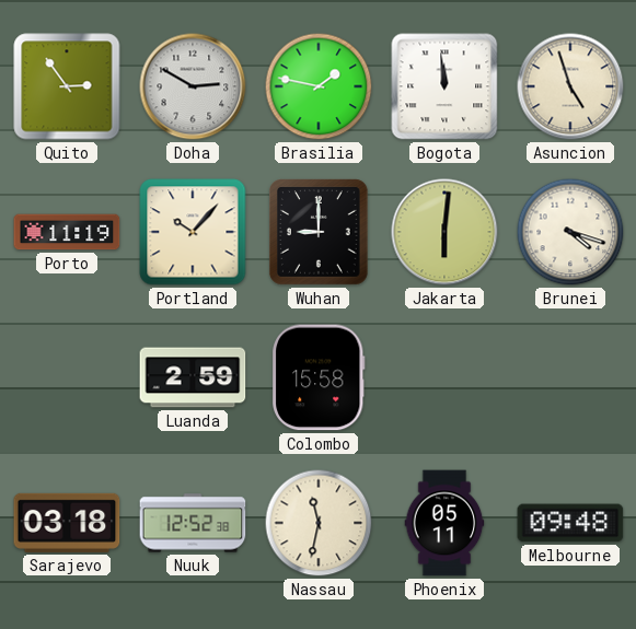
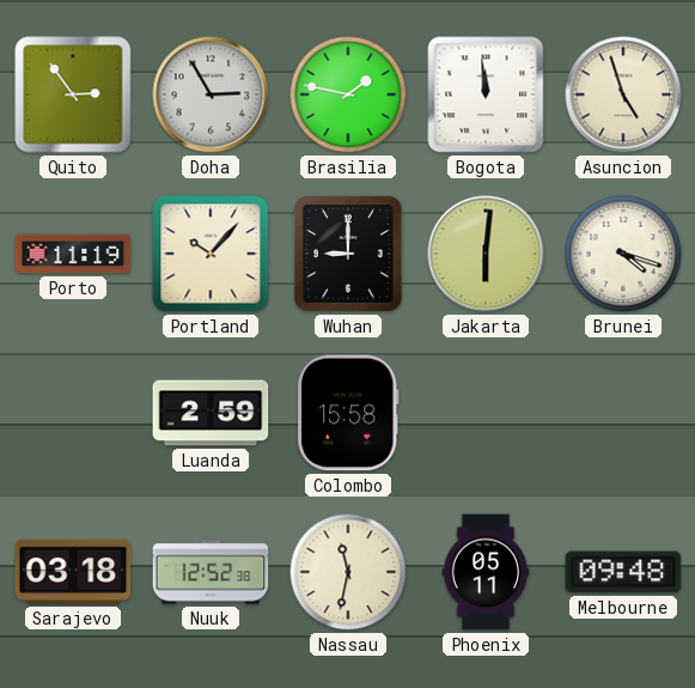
Doha: 2:50 -> 2:55
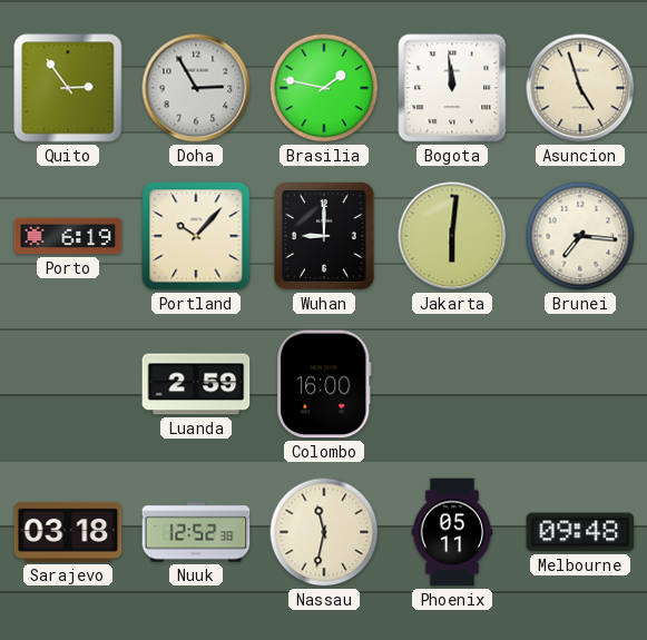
Porto: 11:19 -> 6:19
Brunei: 4:18 -> 7:16
Colombo: 15:58 -> 16:00
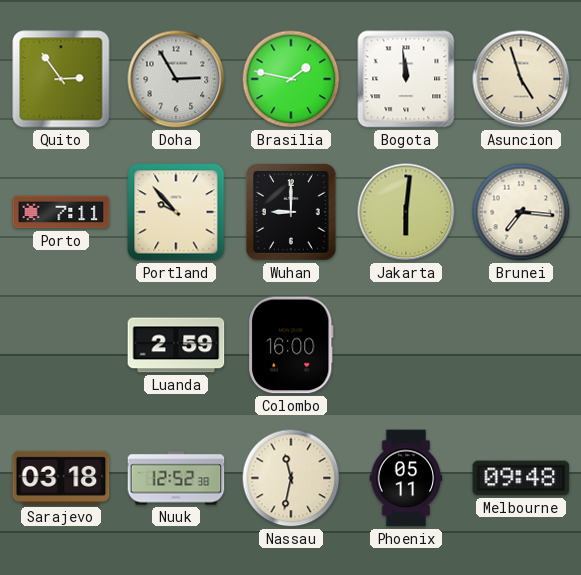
Porto: 6:19 -> 7:11
Portland: 10:07 -> 9:53
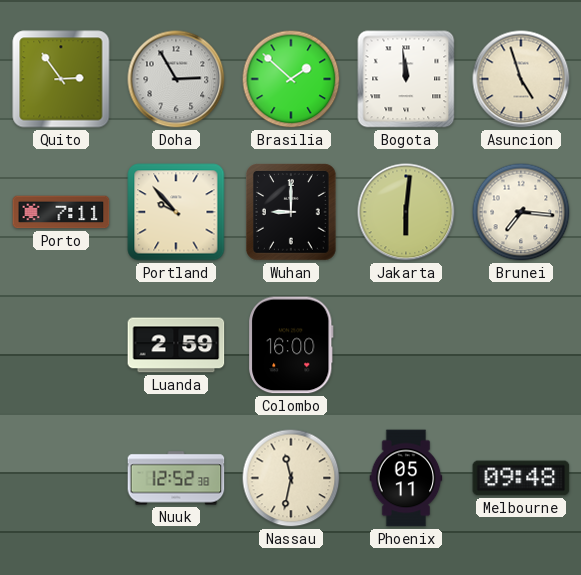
Brasilia: 1:47 -> 1:52
Sarajevo: 03:18 -> none
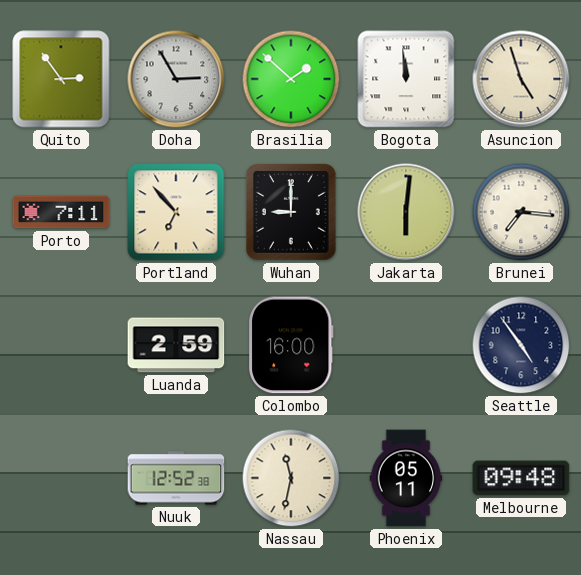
Portland: 9:53 -> 6:53
Seattle: none -> 4:54
